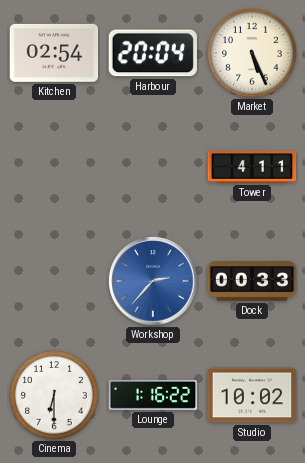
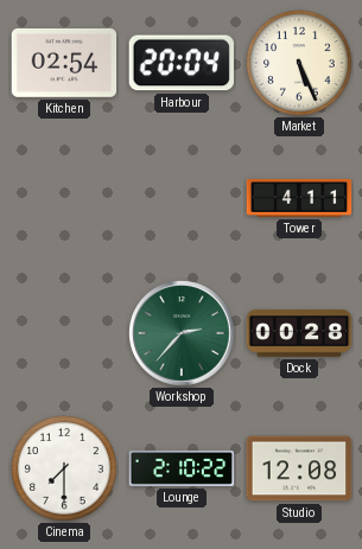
Workshop dial: blue -> green
Dock: 00:33 -> 00:28
Cinema: 6:30 -> 7:30
Lounge: 1:16 -> 2:10
Studio: 10:02 -> 12:08
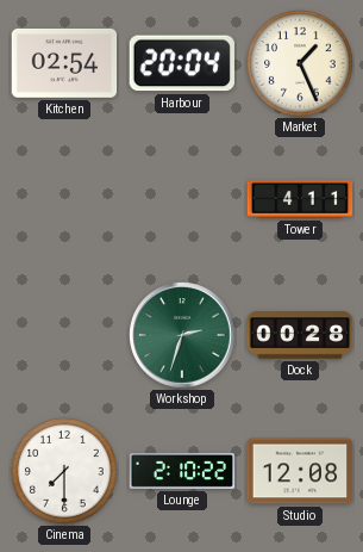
Market: 5:26 -> 1:26
Workshop: 2:37 -> 2:33
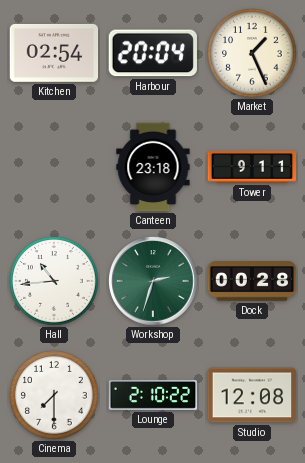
Canteen: none -> 23:18
Tower: 4:11 -> 9:11
Hall: none -> 10:44
